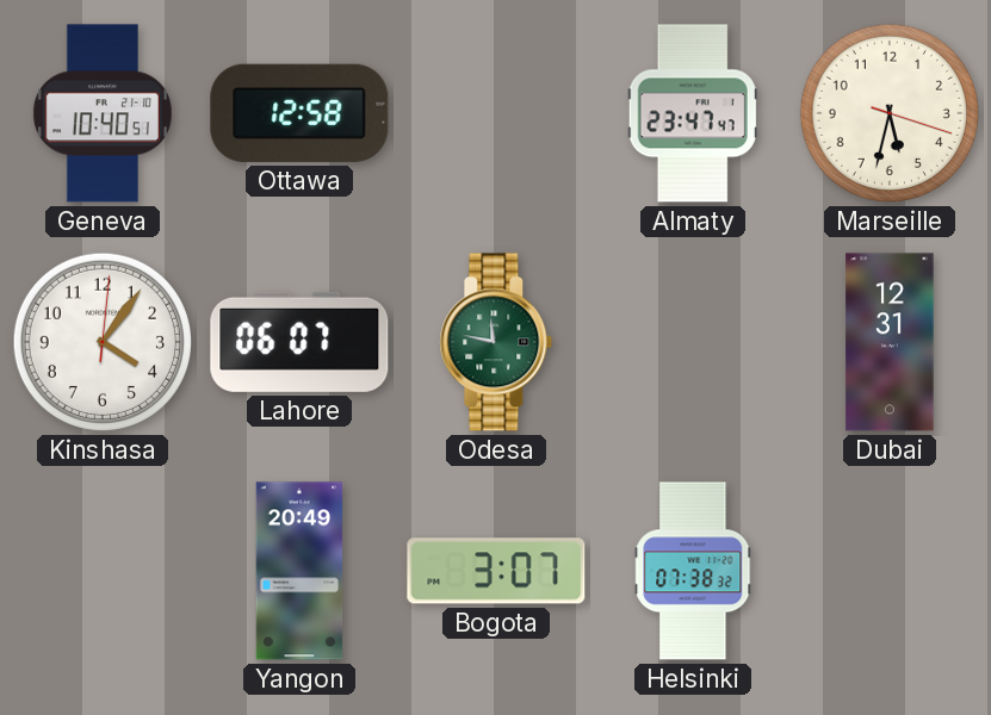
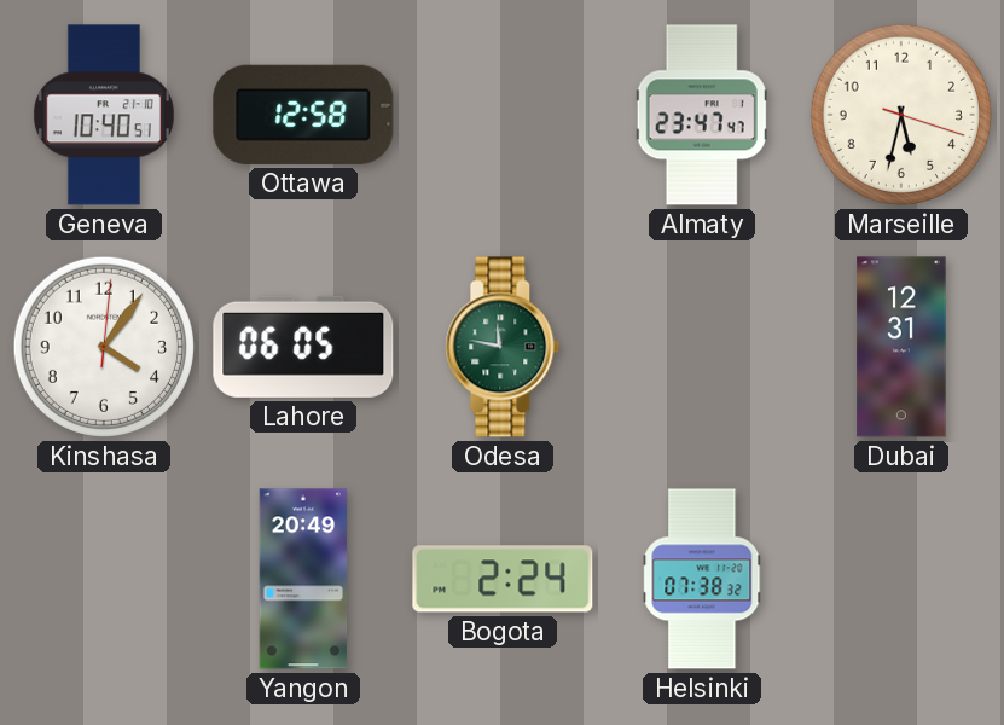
Lahore: 06:07 -> 06:05
Bogota: 3:07 -> 2:24
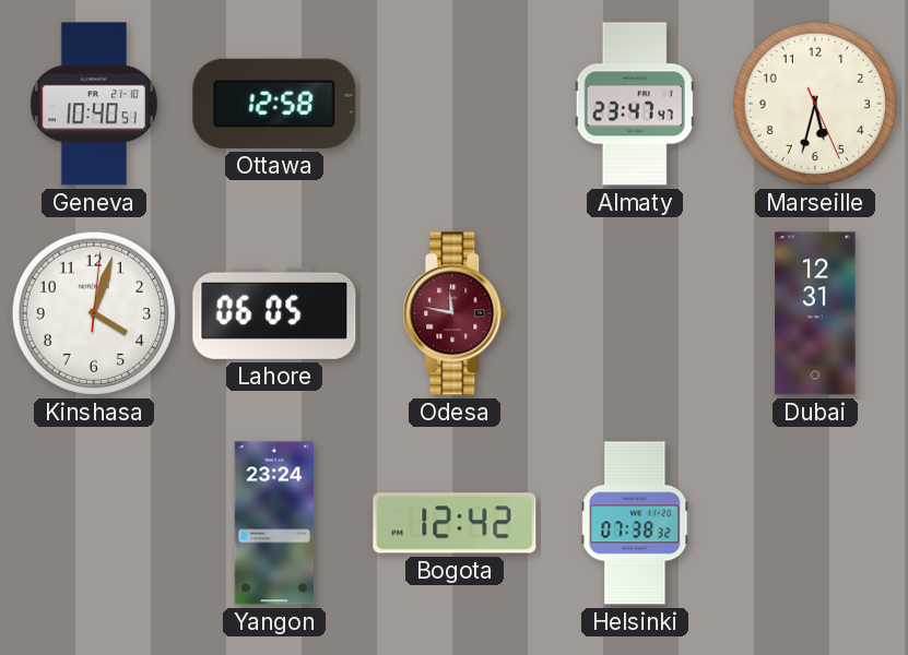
Marseille: 5:32:18 -> 5:32:26
Kinshasa: 4:06 -> 4:03
Odesa dial: green -> burgundy
Yangon: 20:49 -> 23:24
Bogota: 2:24 -> 12:42
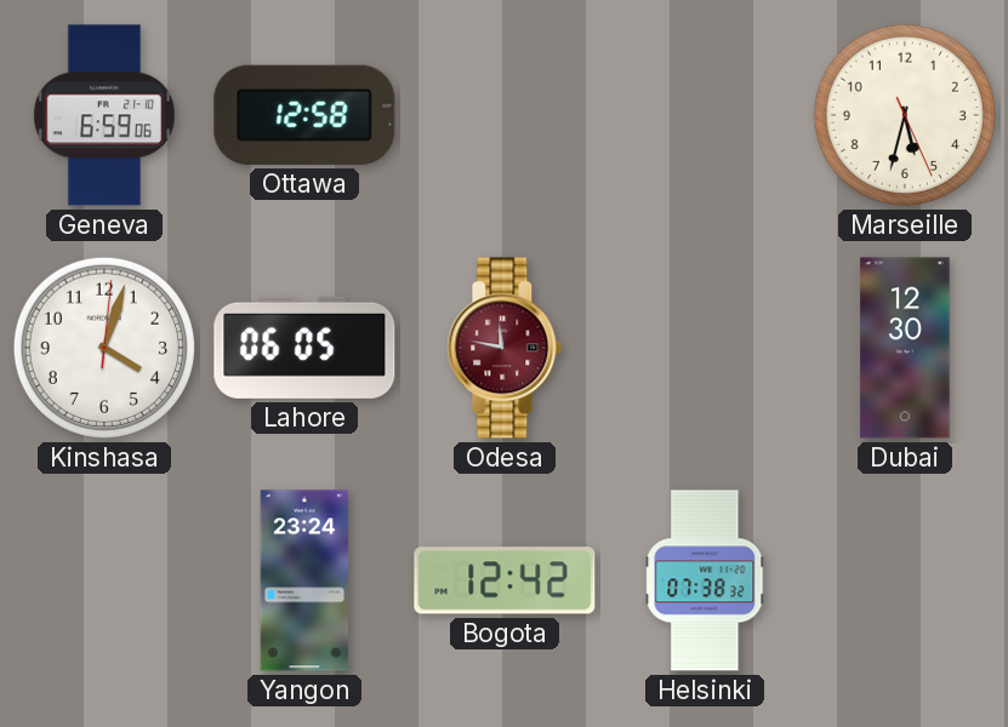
Geneva: 10:40 -> 6:59
Almaty: 23:47 -> none
Dubai: 12:31 -> 12:30
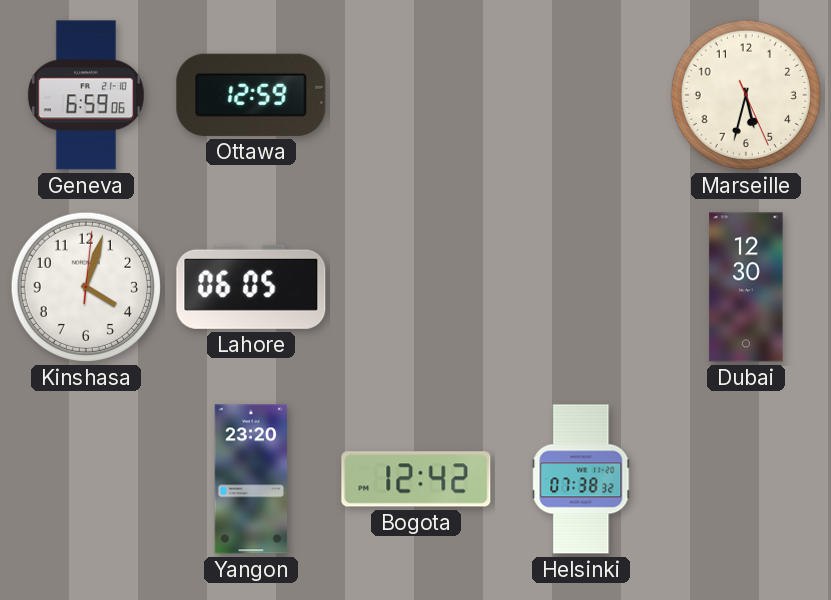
Ottawa: 12:58 -> 12:59
Odesa: 11:47 -> none
Yangon: 23:24 -> 23:20
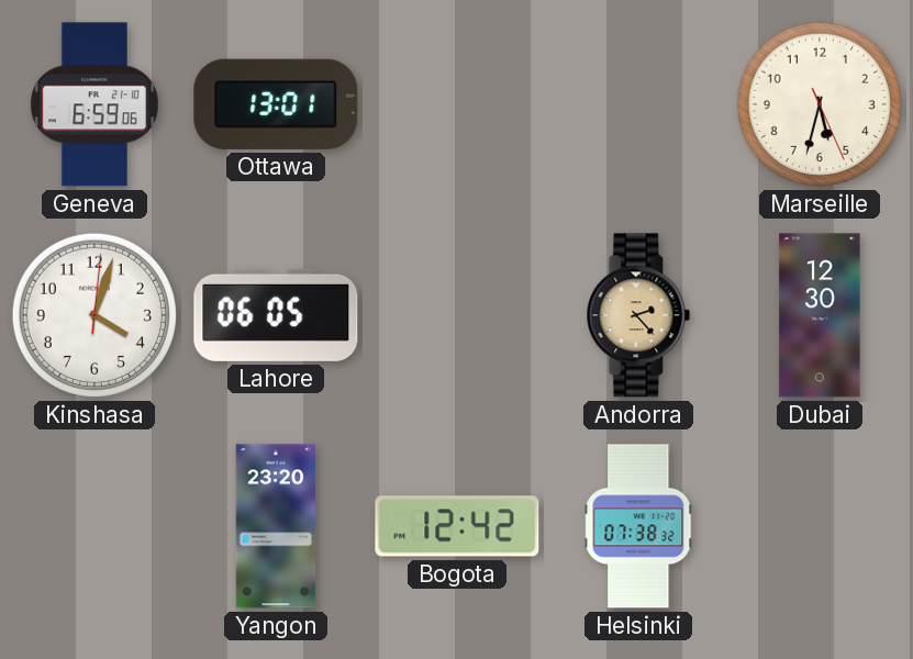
Ottawa: 12:59 -> 13:01
Andorra: none -> 2:23
